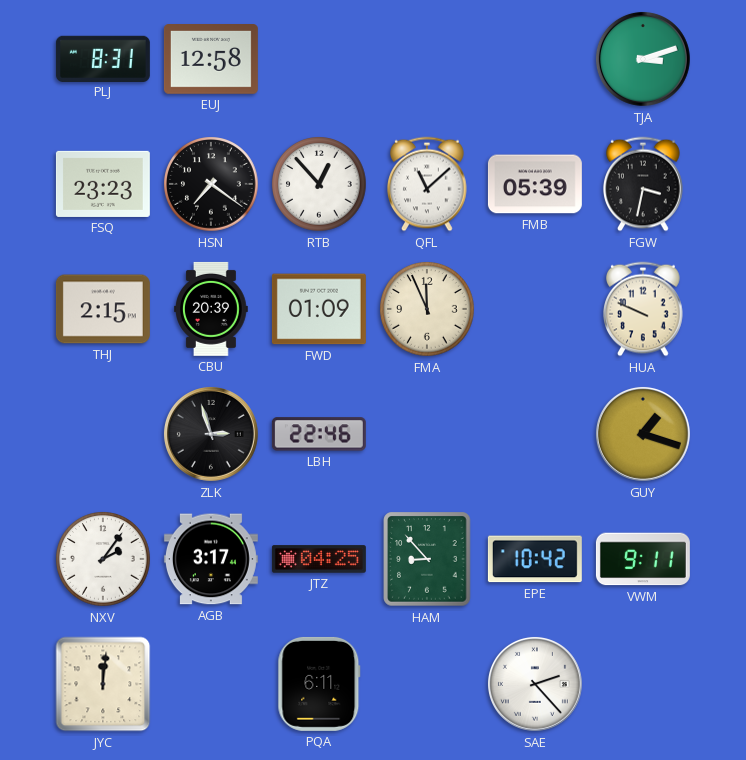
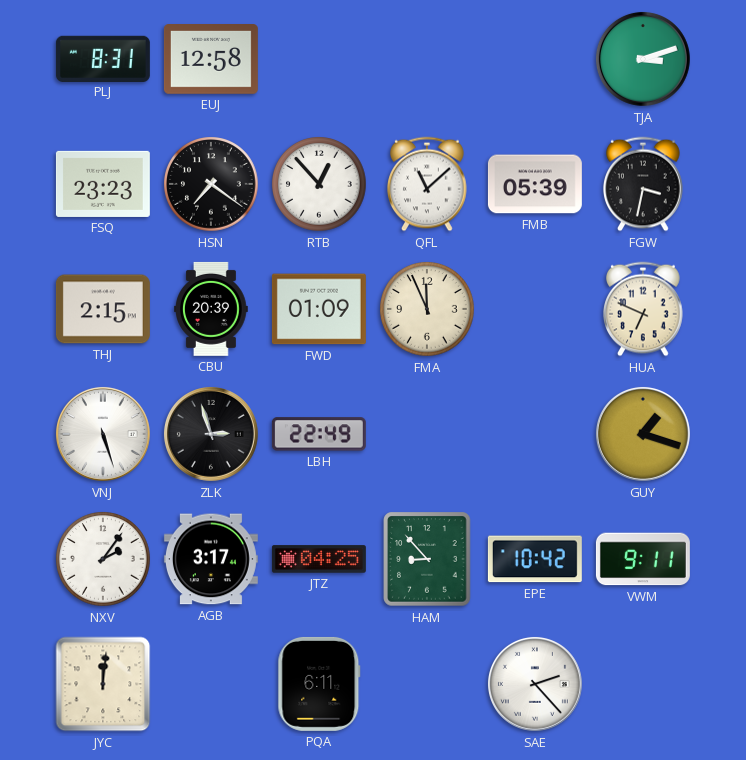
HUA: 9:49 -> 6:49
VNJ: none -> 5:27
LBH: 22:46 -> 22:49
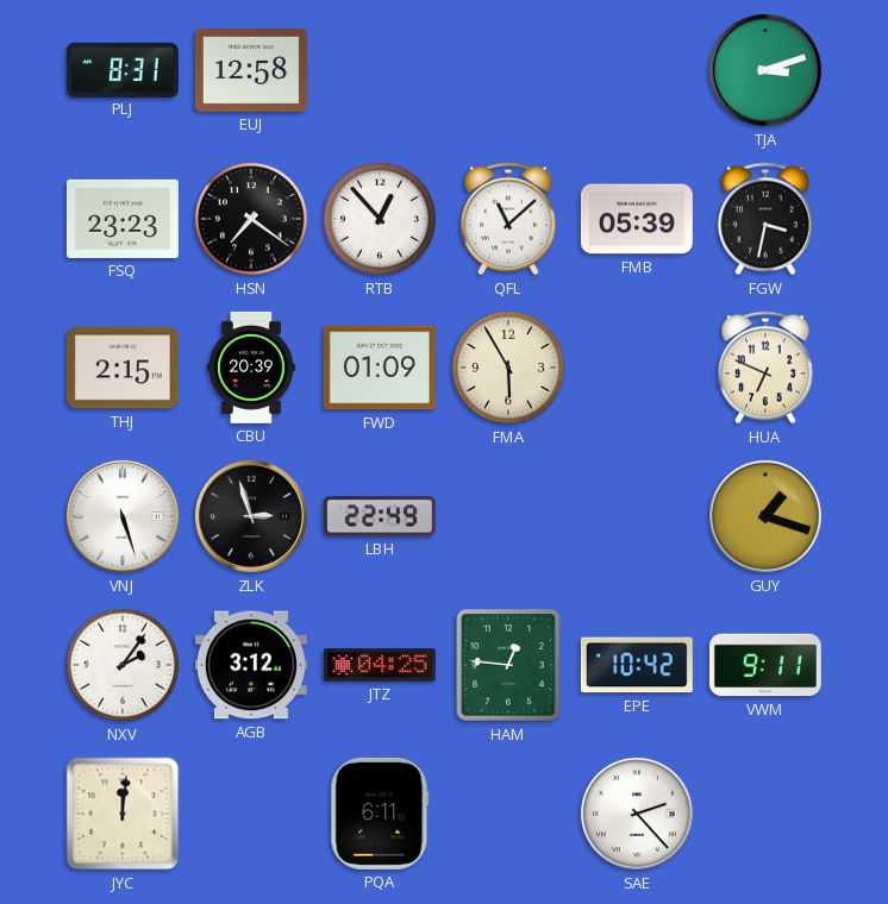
FMA: 11:56 -> 5:55
AGB: 3:17 -> 3:12
HAM: 8:53 -> 12:46
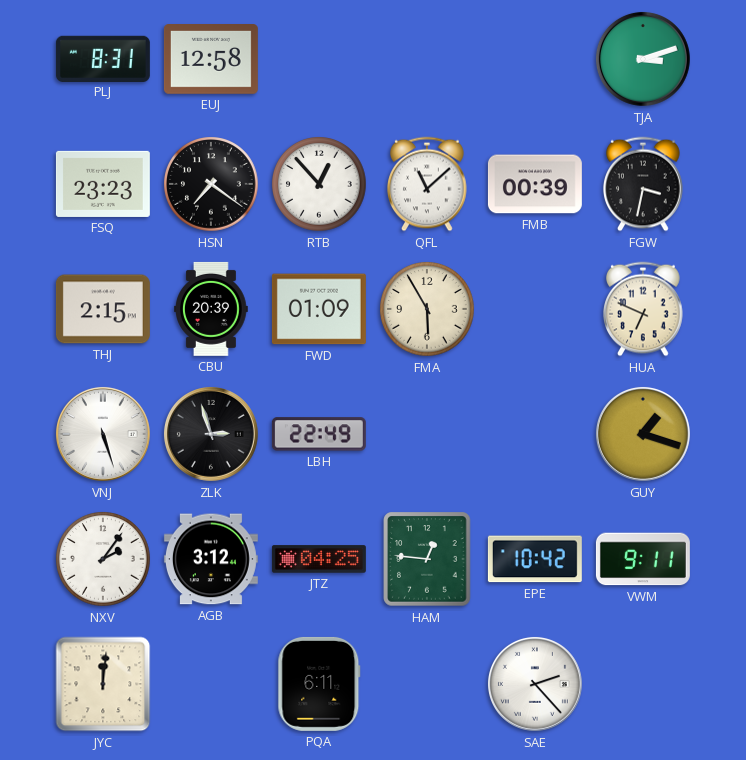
FMB: 05:39 -> 00:39
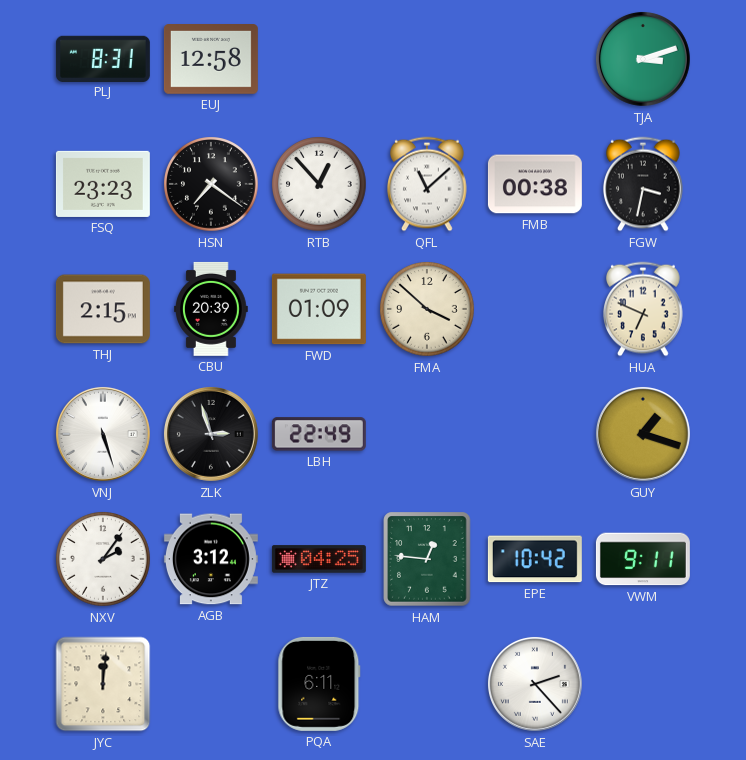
FMB: 00:39 -> 00:38
FMA: 5:55 -> 3:52
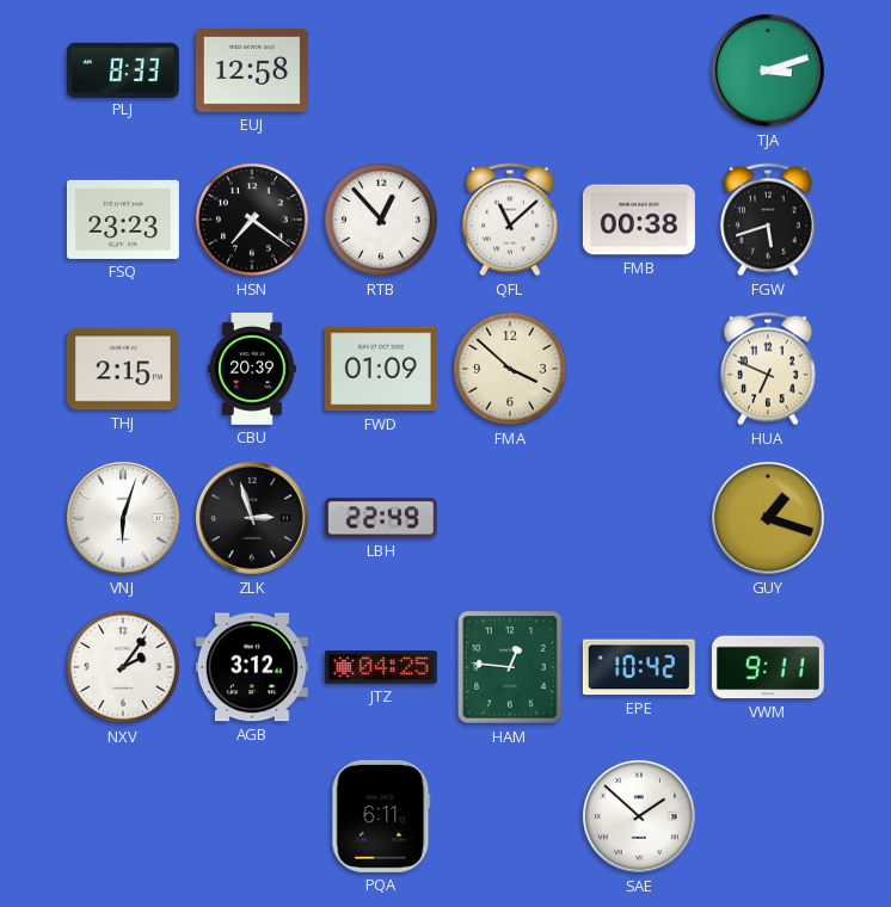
PLJ: 8:31 -> 8:33
FGW: 3:32 -> 5:42
VNJ: 5:27 -> 6:03
JYC: 12:01 -> none
SAE: 2:23 -> 1:52
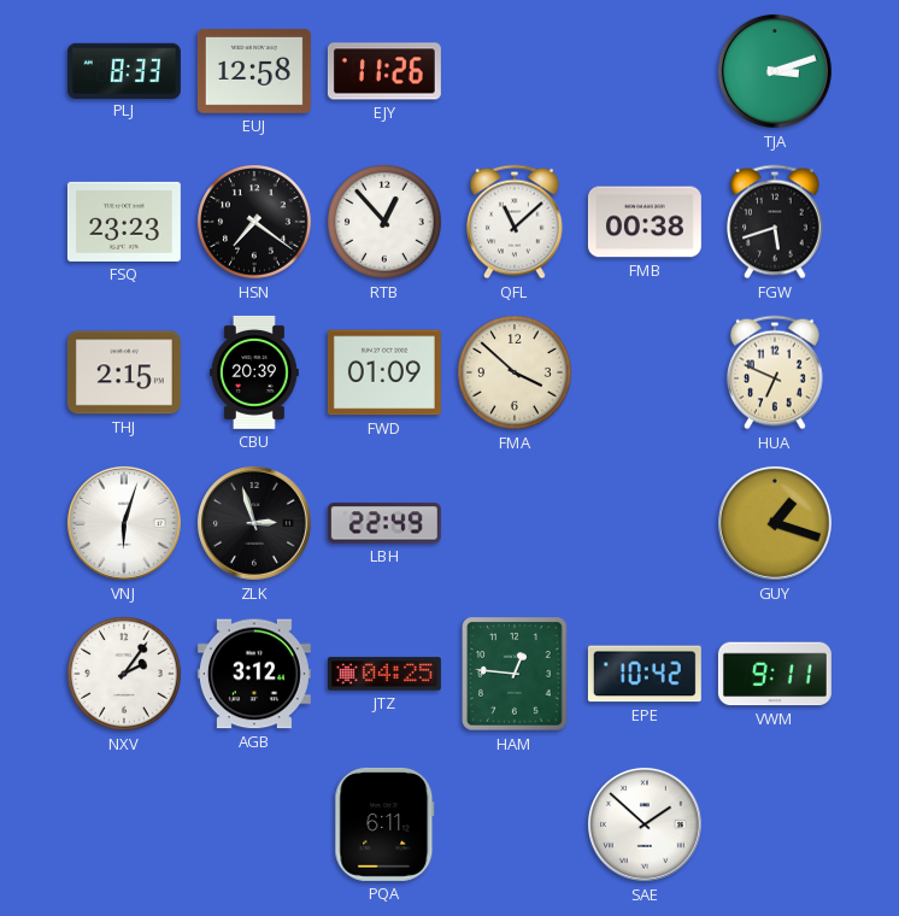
EJY: none -> 11:26
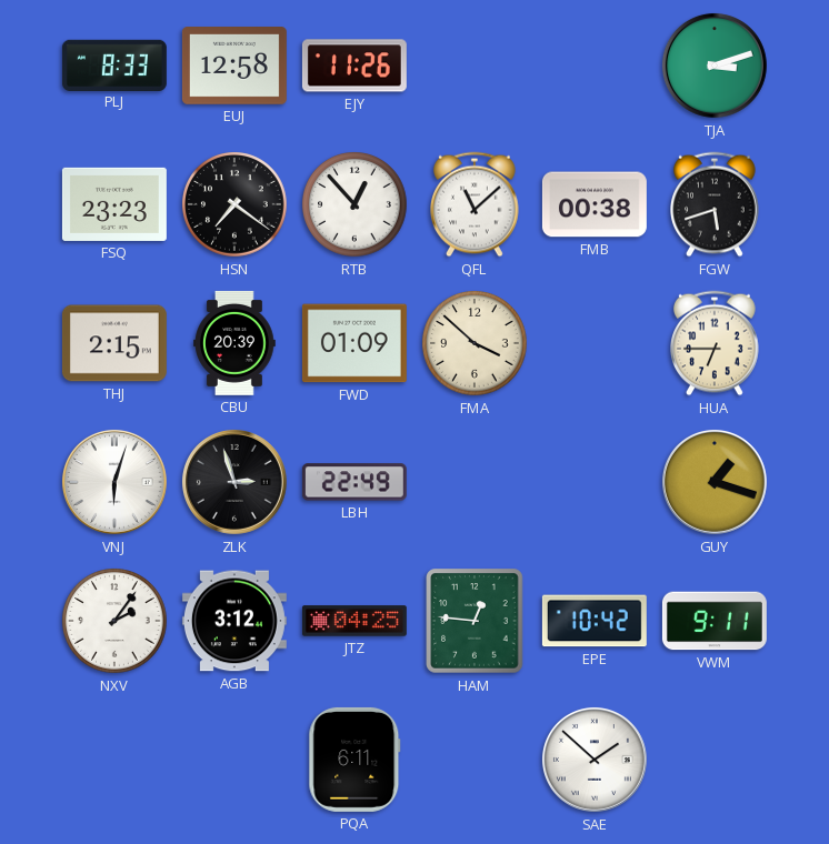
HUA: 6:49 -> 6:45
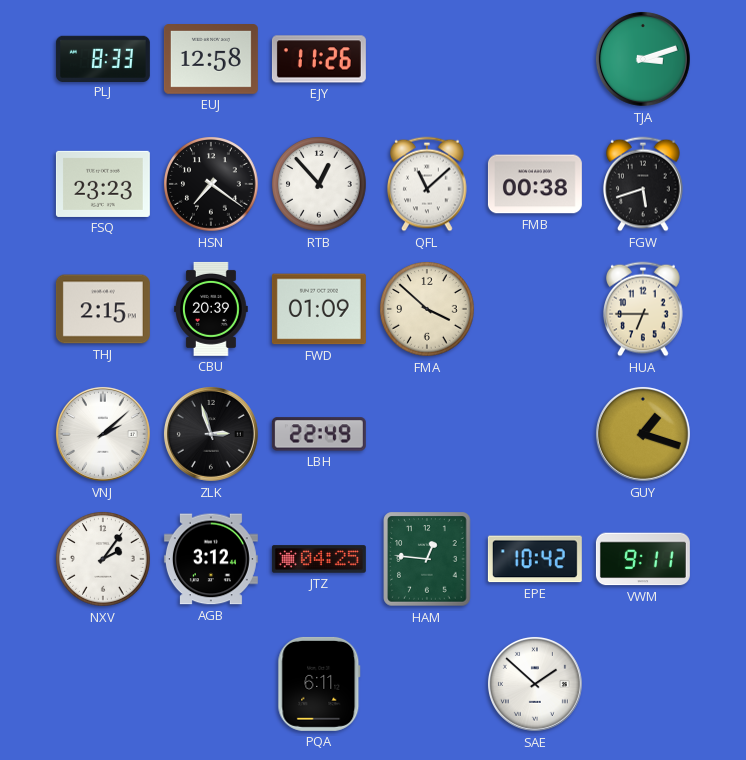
VNJ: 6:03 -> 2:08
